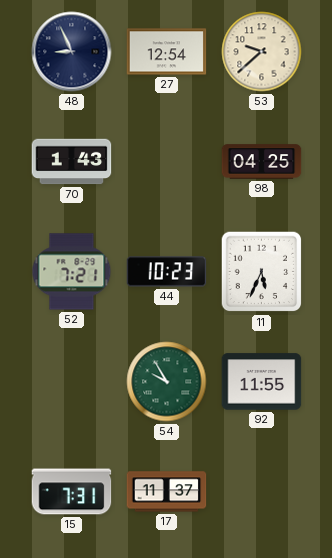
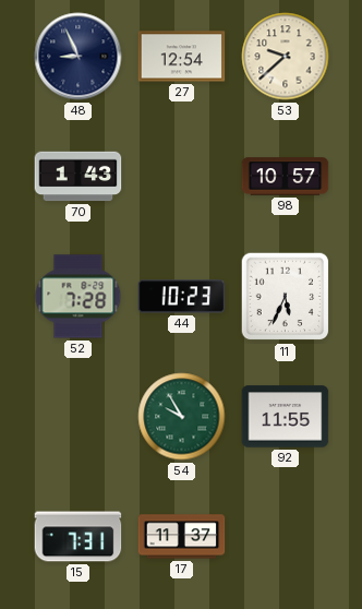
98: 04:25 -> 10:57
52: 7:21 -> 7:28
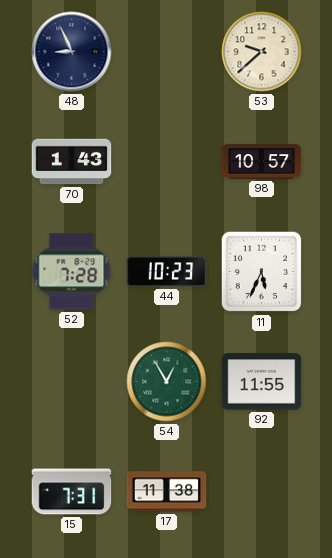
27: 12:54 -> none
54: 9:55 -> 12:55
17: 11:37 -> 11:38
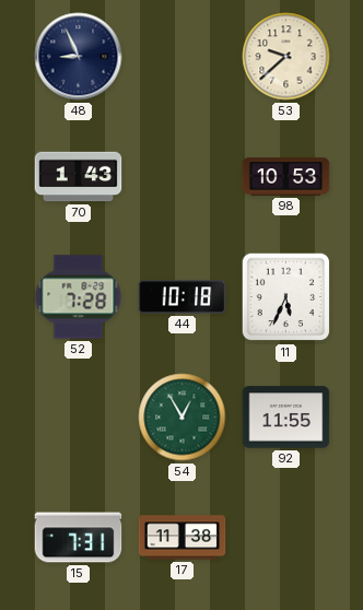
98: 10:57 -> 10:53
44: 10:23 -> 10:18
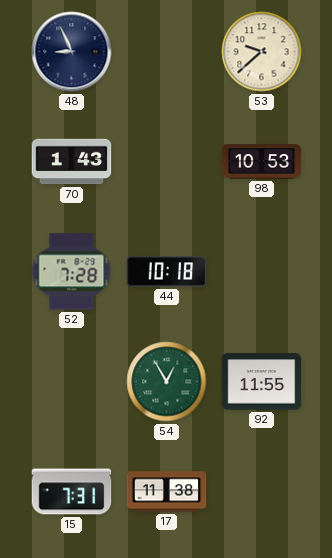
11: 5:34 -> none
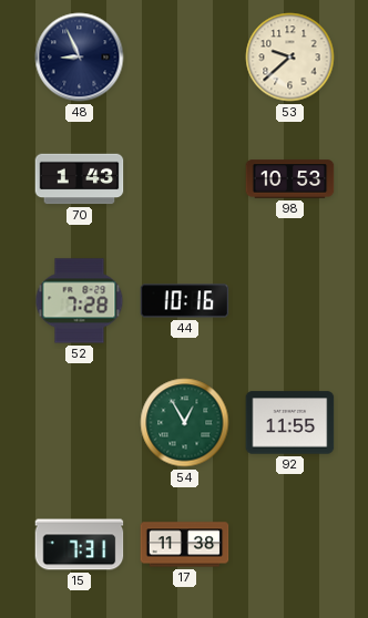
44: 10:18 -> 10:16
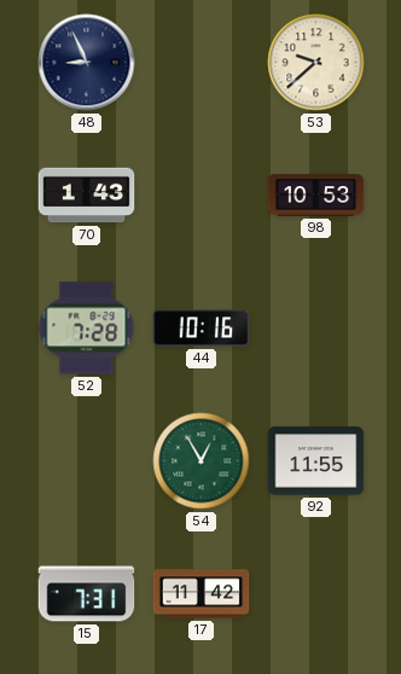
17: 11:38 -> 11:42
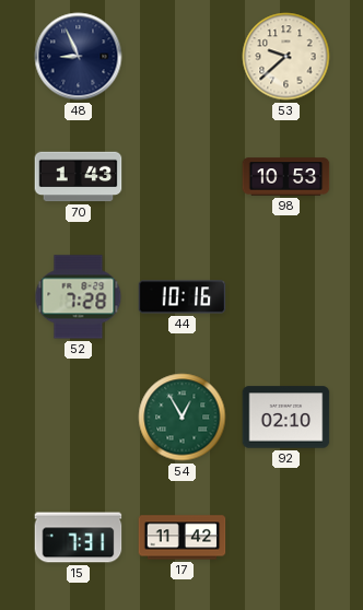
92: 11:55 -> 02:10
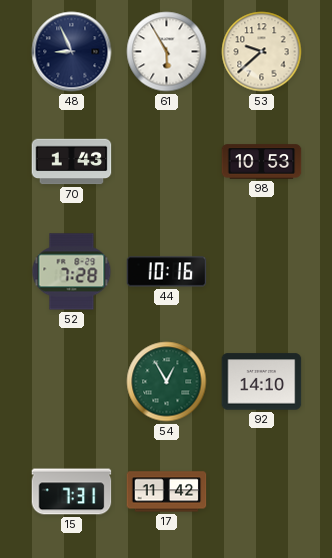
61: none -> 5:55
92: 02:10 -> 14:10
